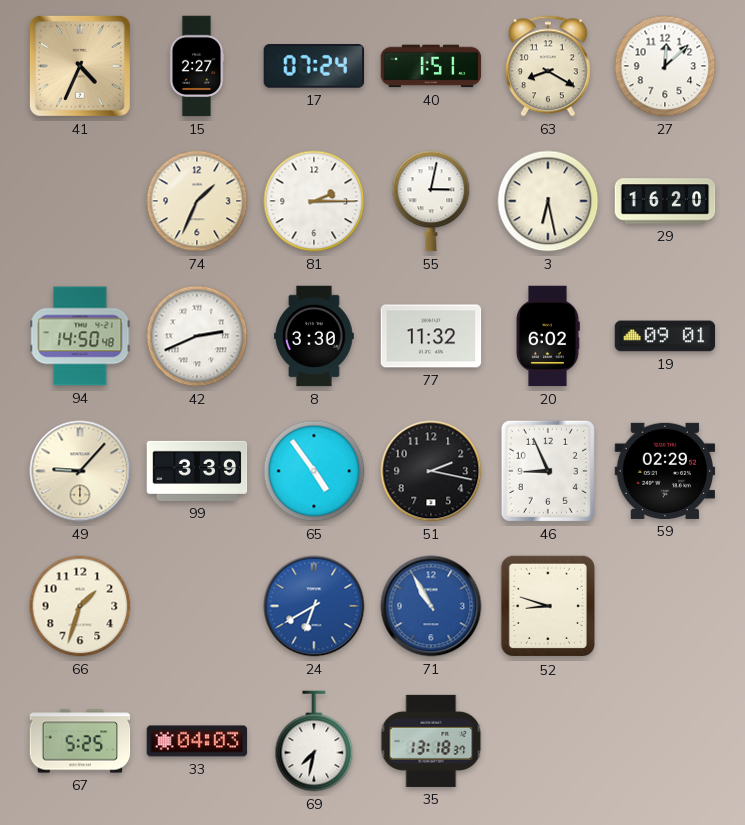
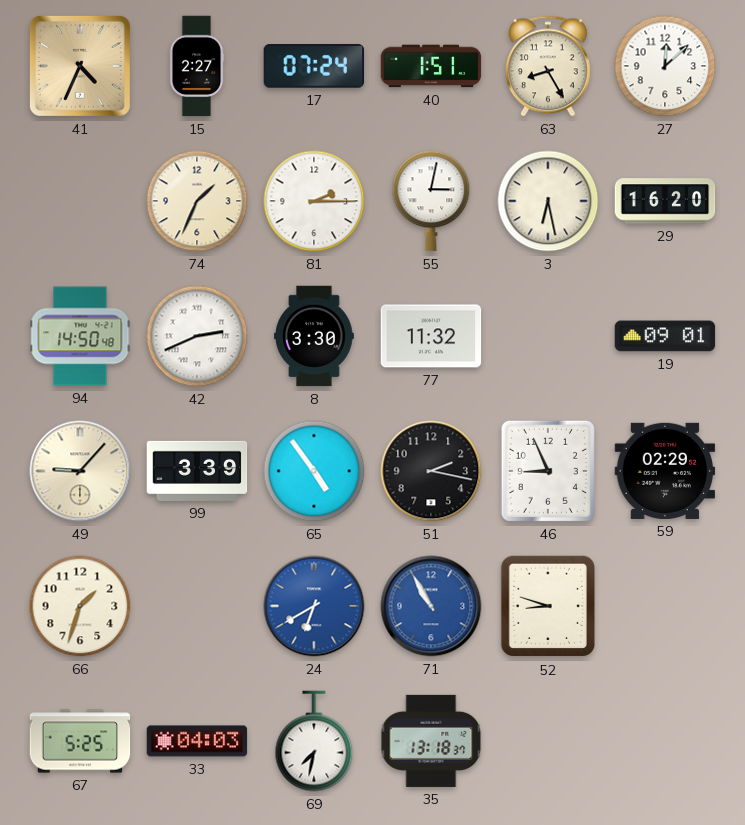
63: 8:20 -> 8:25
20: 6:02 -> none
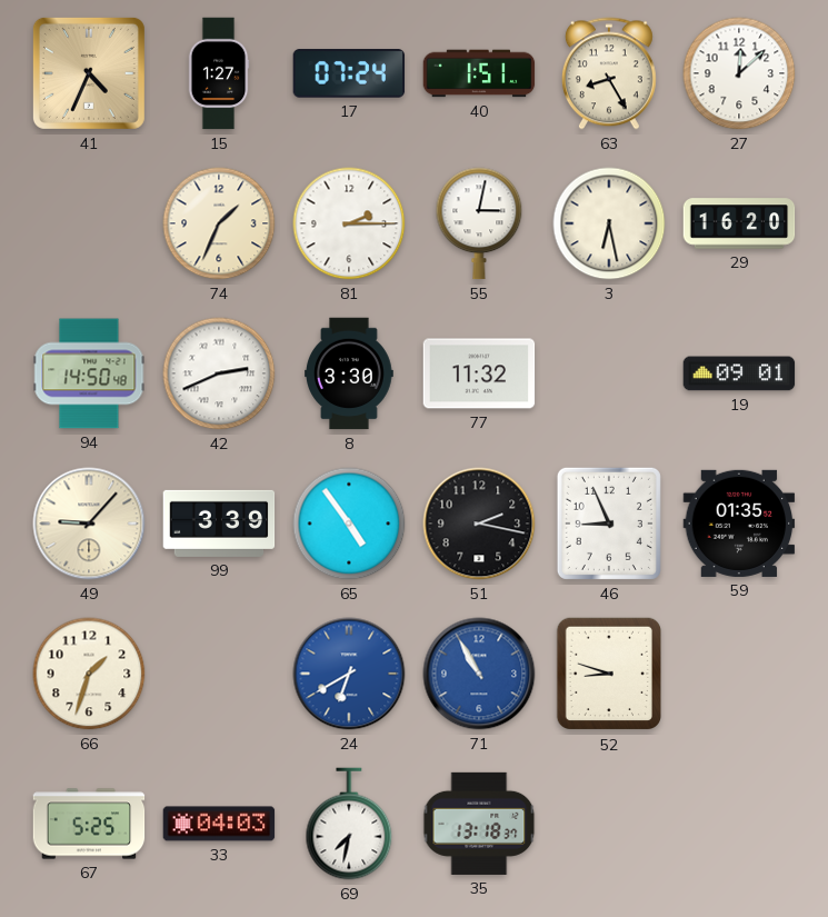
15: 2:27 -> 1:27
59: 02:29 -> 01:35
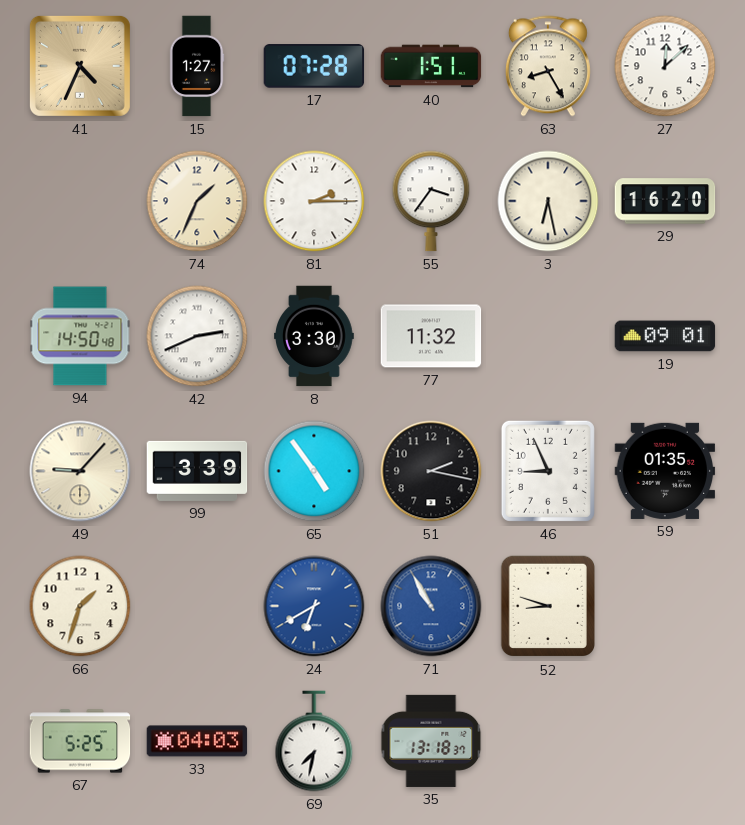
17: 07:24 -> 07:28
55: 3:02 -> 3:36
